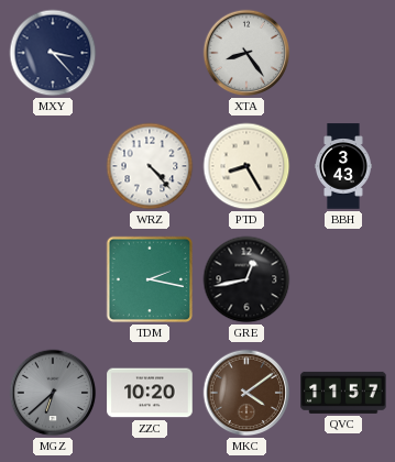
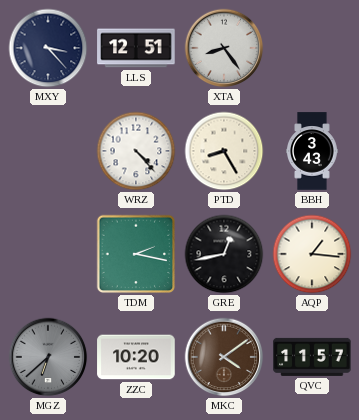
LLS: none -> 12:51
AQP: none -> 1:16
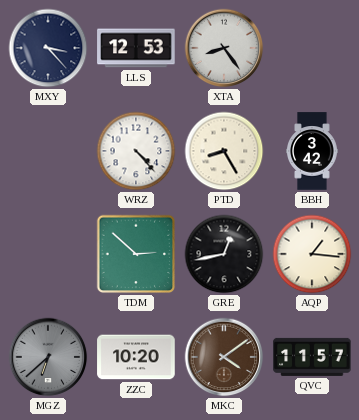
LLS: 12:51 -> 12:53
BBH: 3:43 -> 3:42
TDM: 2:17 -> 2:52
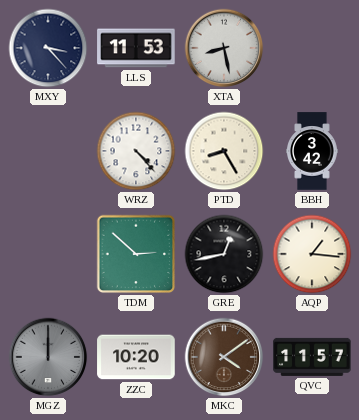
LLS: 12:53 -> 11:53
XTA: 8:24 -> 8:28
MGZ: 6:38 -> 12:00
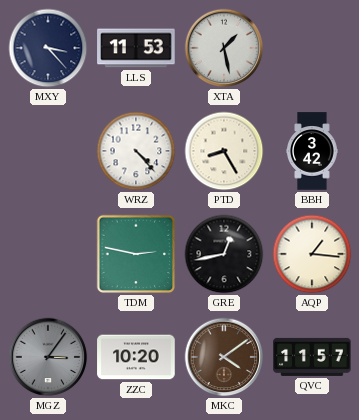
XTA: 8:28 -> 1:28
TDM: 2:52 -> 2:47
MGZ: 12:00 -> 3:06
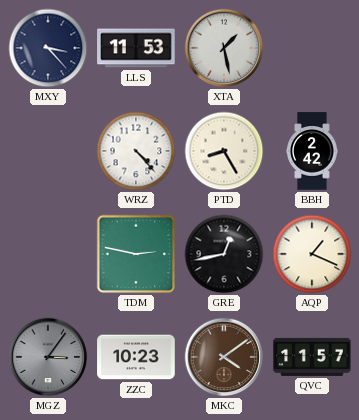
BBH: 3:42 -> 2:42
AQP: 1:16 -> 1:19
ZZC: 10:20 -> 10:23
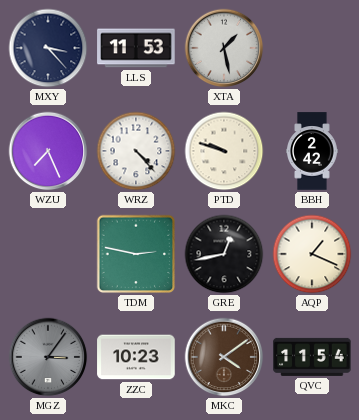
WZU: none -> 7:26
PTD: 8:25 -> 9:48
QVC: 11:57 -> 11:54
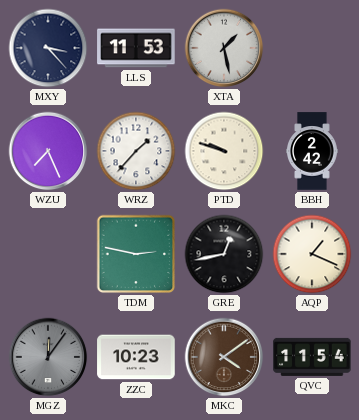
WRZ: 4:23 -> 1:37
MGZ: 3:06 -> 12:06
